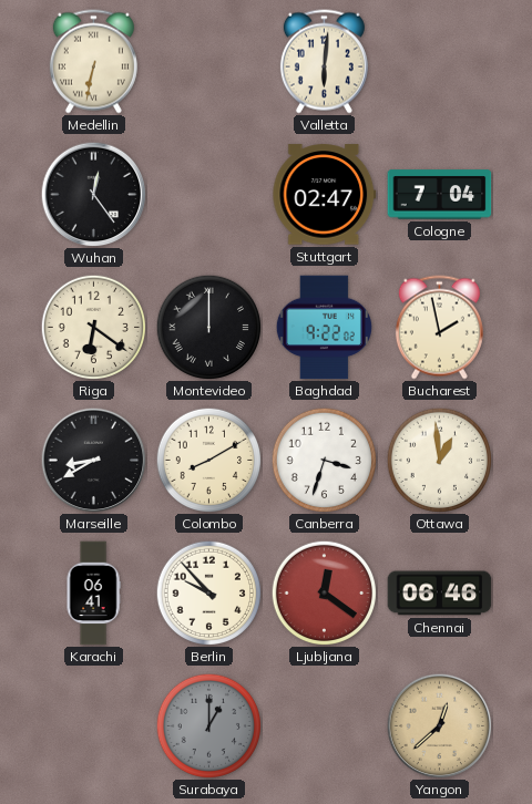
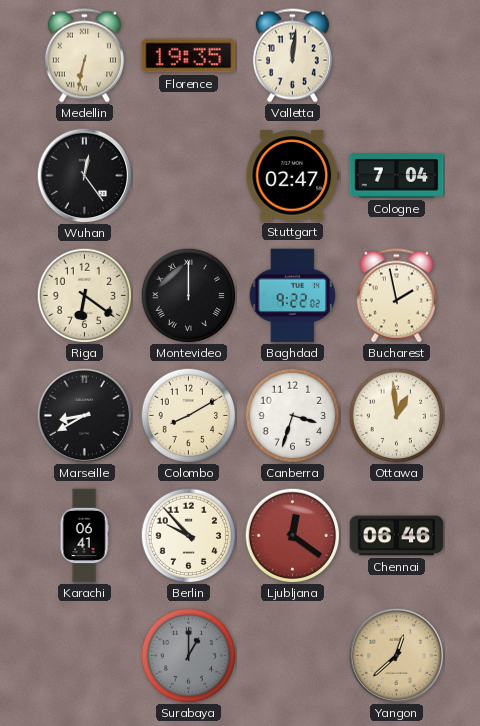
Florence: none -> 19:35
Valletta: 6:01 -> 12:01
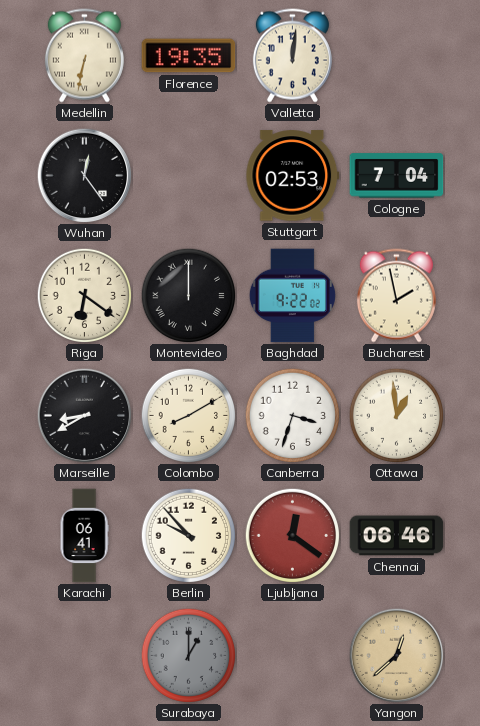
Stuttgart: 02:47 -> 02:53
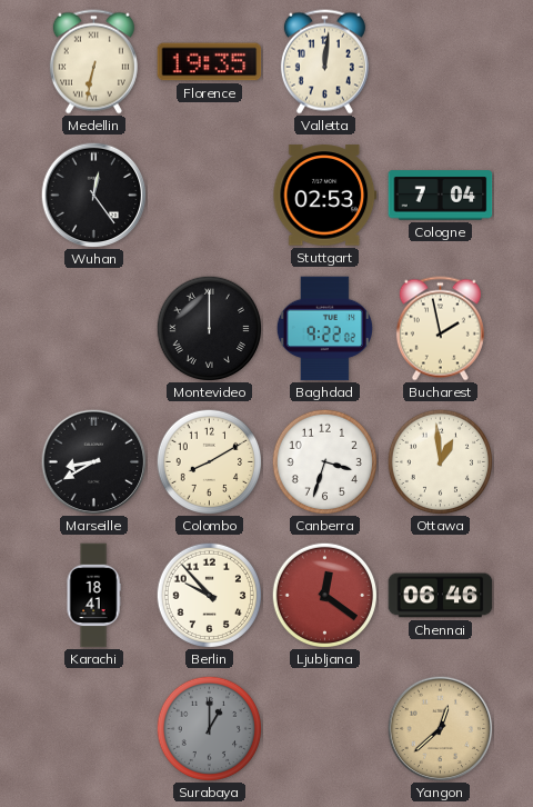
Riga: 6:21 -> none
Karachi: 06:41 -> 18:41
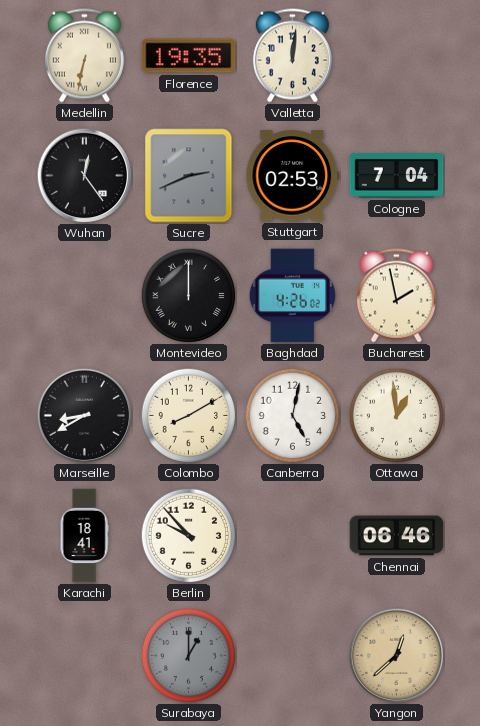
Sucre: none -> 2:41
Baghdad: 9:22 -> 4:26
Canberra: 3:33 -> 5:02
Ljubljana: 12:21 -> none
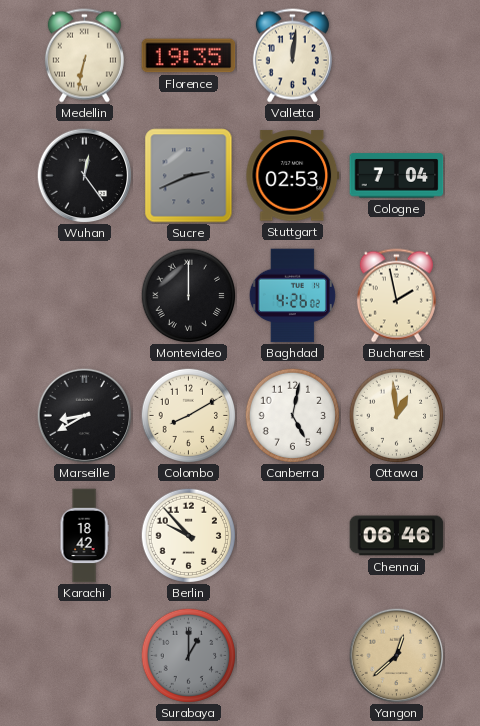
Karachi: 18:41 -> 18:42
